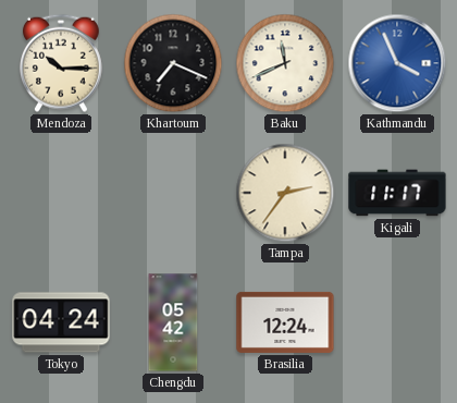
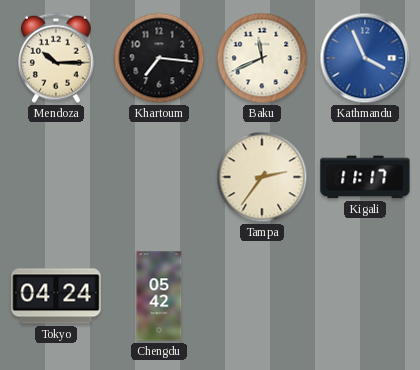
Khartoum: 7:19 -> 7:16
Brasilia: 12:24 -> none
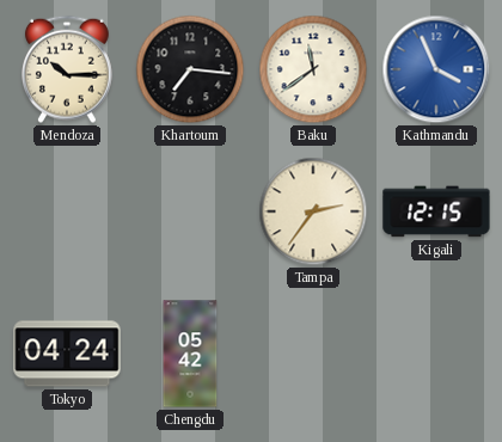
Baku: 11:41 -> 11:39
Kigali: 11:17 -> 12:15
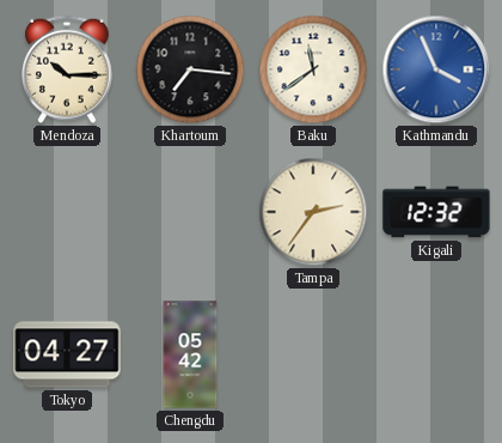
Kigali: 12:15 -> 12:32
Tokyo: 04:24 -> 04:27
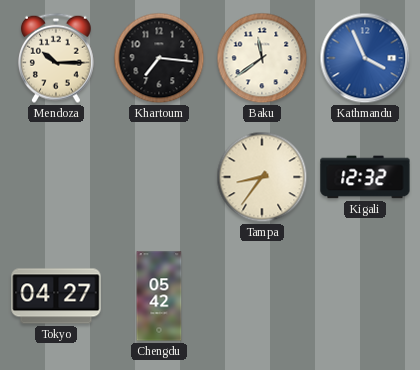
Tampa: 2:36 -> 8:36
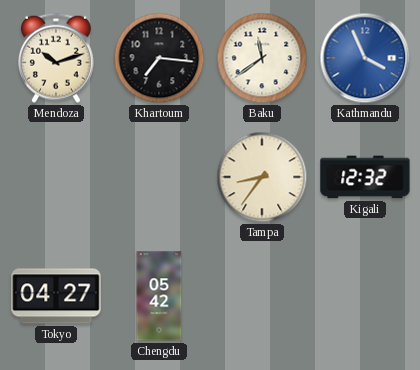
Mendoza: 10:15 -> 10:12
